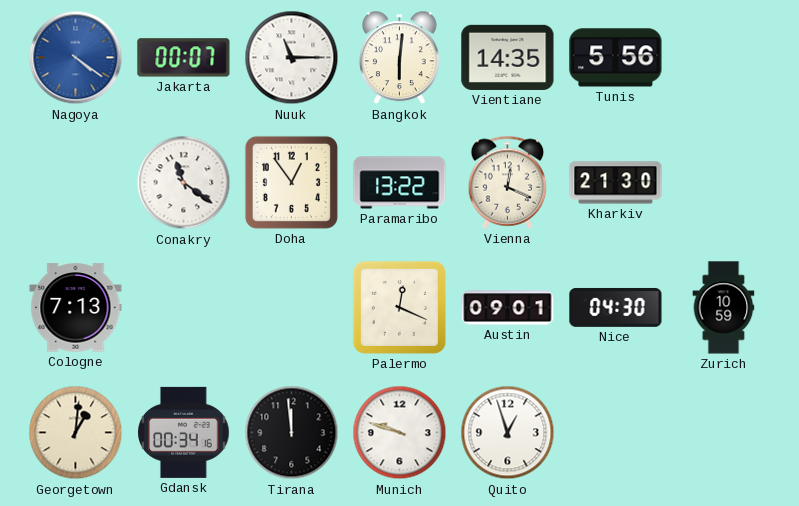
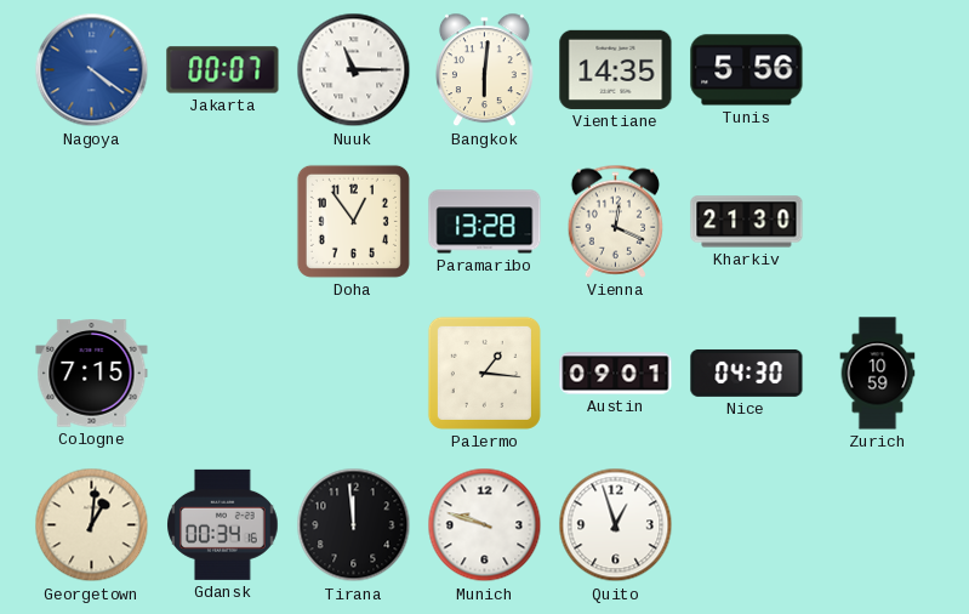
Conakry: 11:21 -> none
Paramaribo: 13:22 -> 13:28
Cologne: 7:13 -> 7:15
Palermo: 12:19 -> 1:16
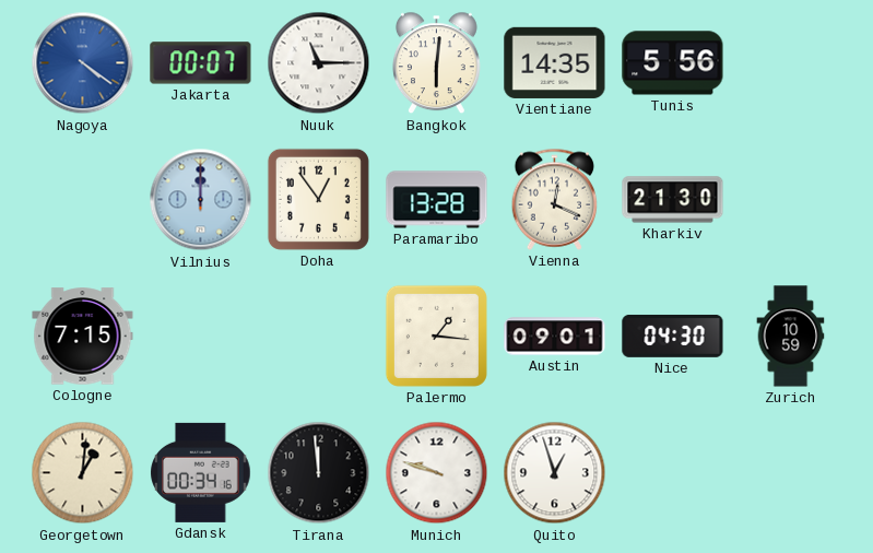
Vilnius: none -> 12:00
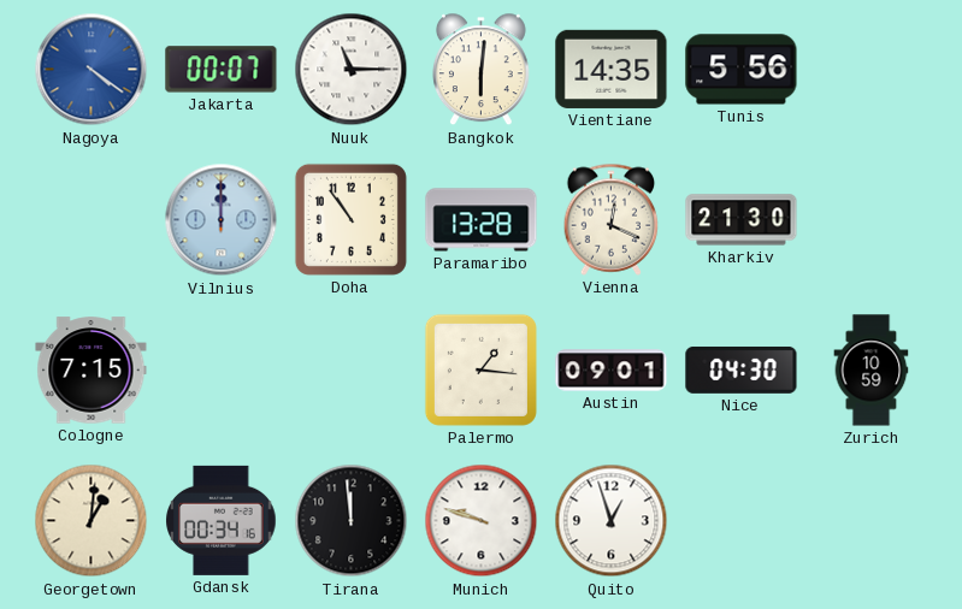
Doha: 12:54 -> 10:54
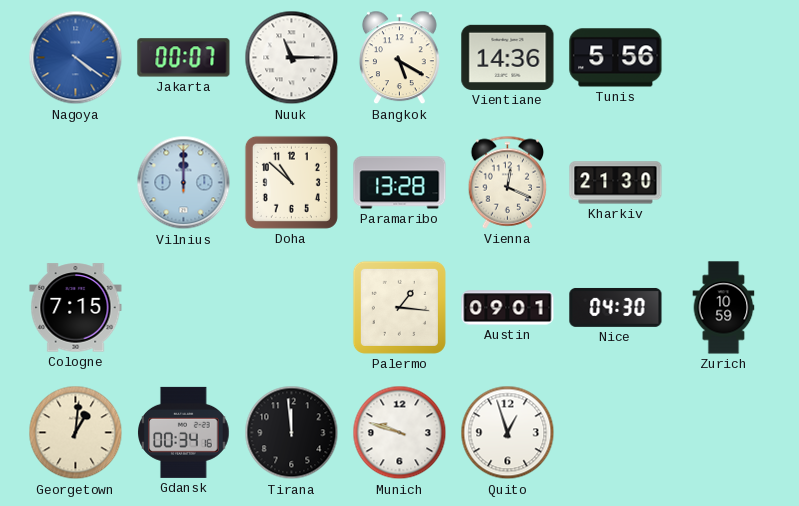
Bangkok: 6:01 -> 5:20
Vientiane: 14:35 -> 14:36
Doha: 10:54 -> 10:52
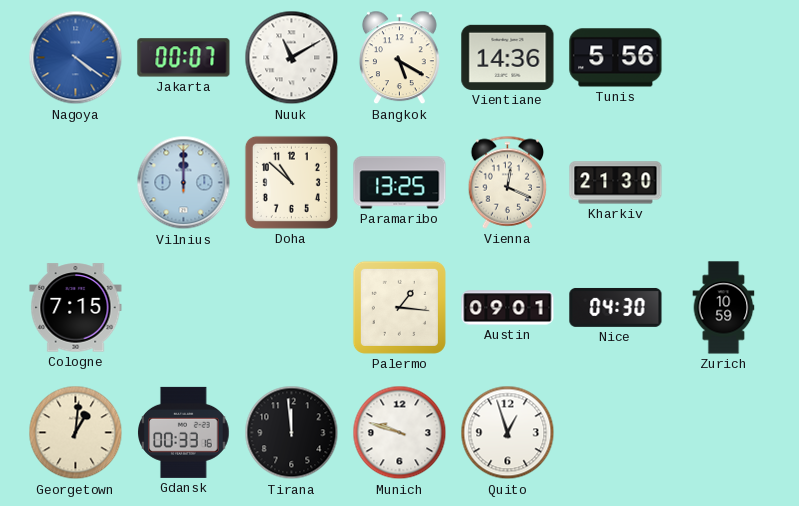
Nuuk: 11:15 -> 11:10
Paramaribo: 13:28 -> 13:25
Gdansk: 00:34 -> 00:33
